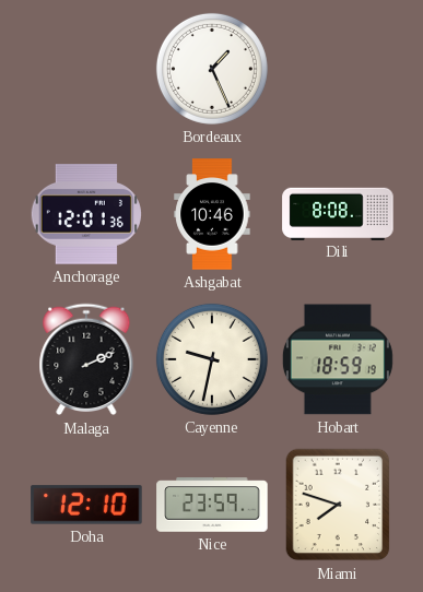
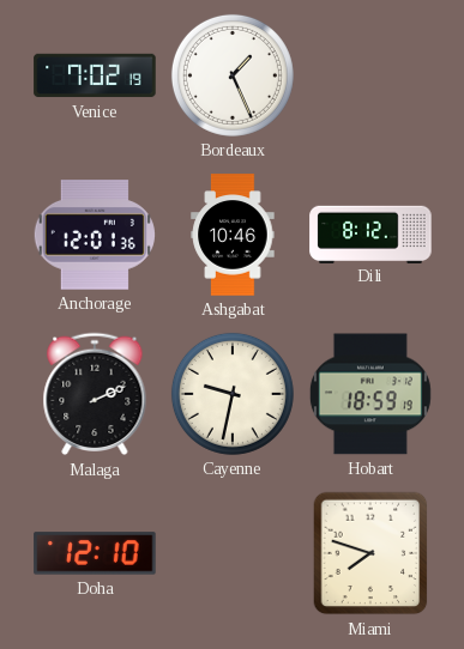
Venice: none -> 7:02
Dili: 8:08 -> 8:12
Nice: 23:59 -> none
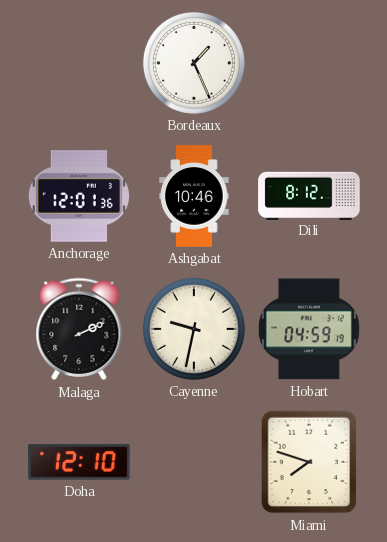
Venice: 7:02 -> none
Hobart: 18:59 -> 04:59
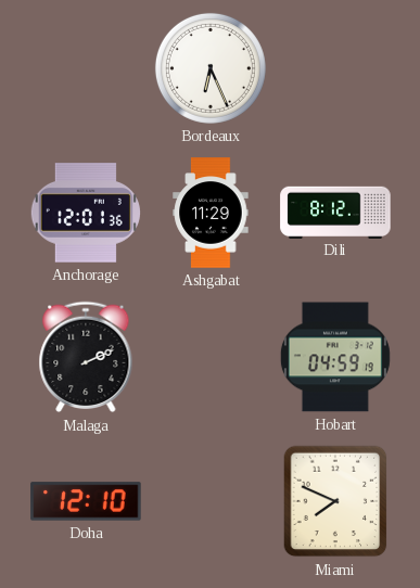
Bordeaux: 1:26 -> 6:26
Ashgabat: 10:46 -> 11:29
Cayenne: 9:32 -> none
Miami: 7:48 -> 7:49
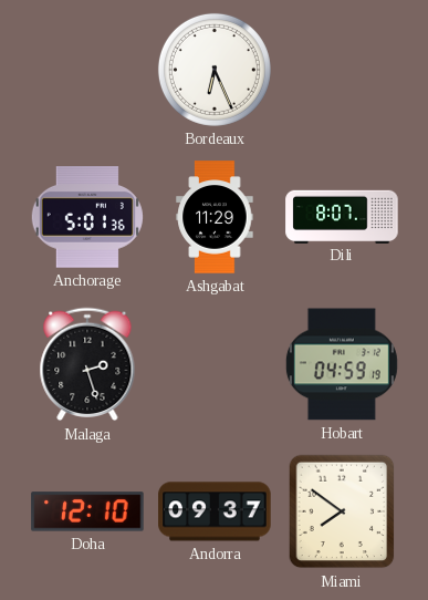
Anchorage: 12:01 -> 5:01
Dili: 8:12 -> 8:07
Malaga: 2:11 -> 2:27
Andorra: none -> 09:37
Miami: 7:49 -> 7:51
